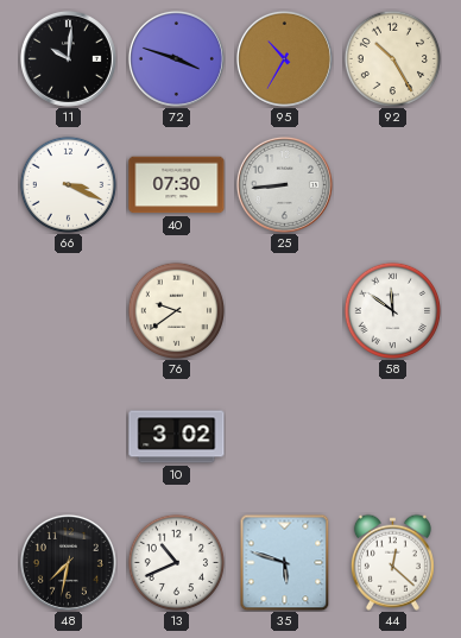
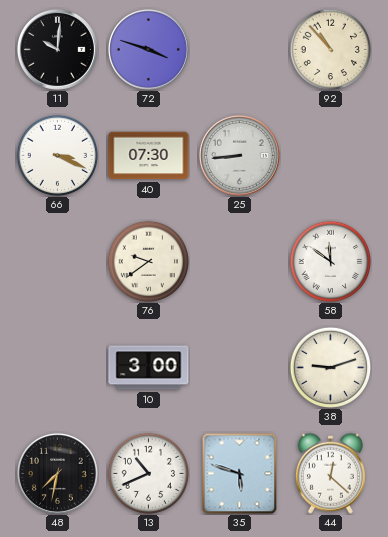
95: 10:35 -> none
92: 10:25 -> 10:53
10: 3:02 -> 3:00
38: none -> 9:12
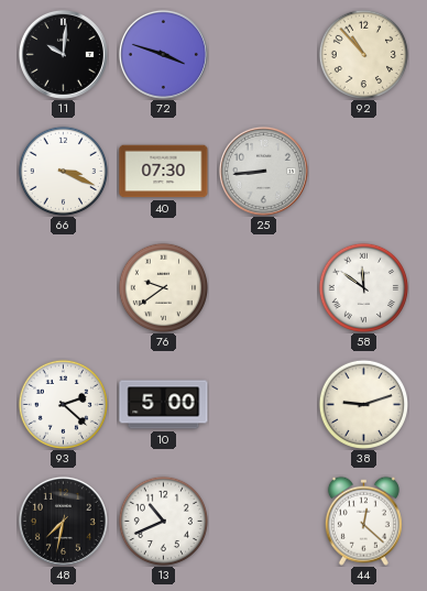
93: none -> 2:22
10: 3:00 -> 5:00
35: 5:48 -> none
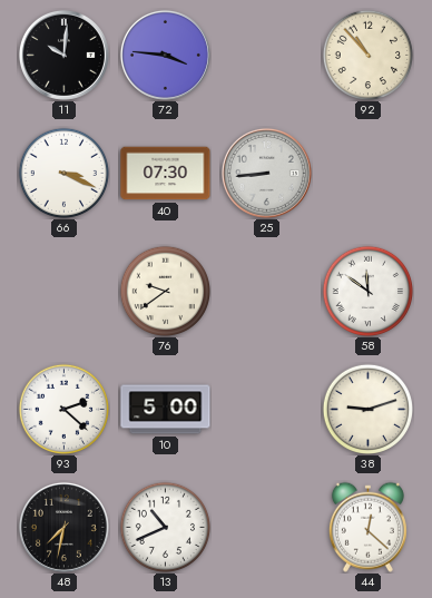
72: 3:48 -> 3:46
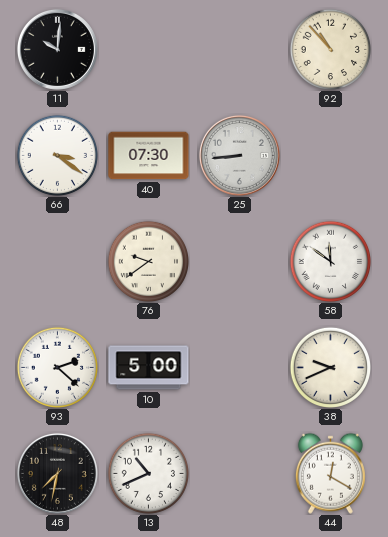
72: 3:46 -> none
66: 3:19 -> 3:21
38: 9:12 -> 9:41
44: 12:22 -> 12:20
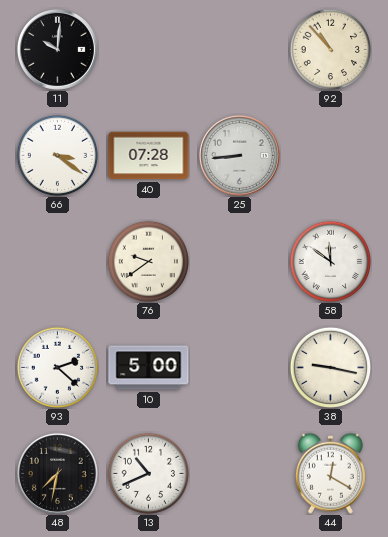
40: 07:30 -> 07:28
38: 9:41 -> 9:17
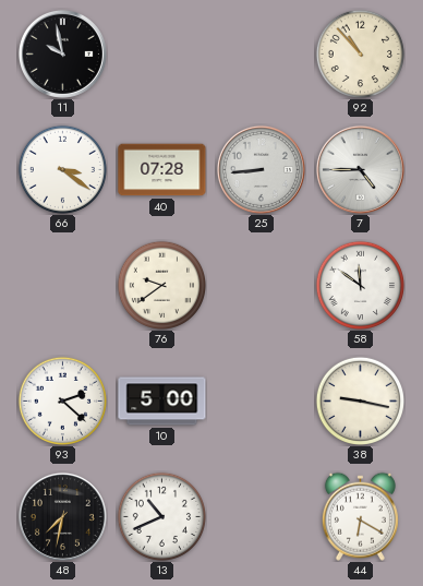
11: 10:01 -> 9:58
7: none -> 4:45
44: 12:20 -> 6:20
